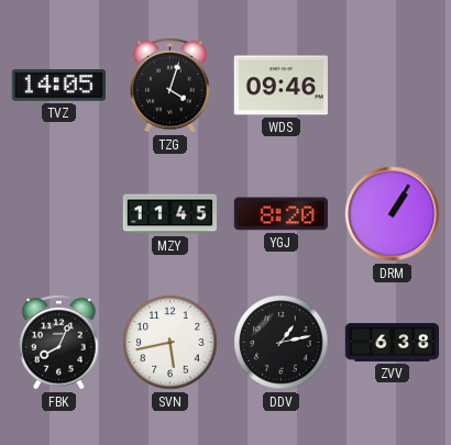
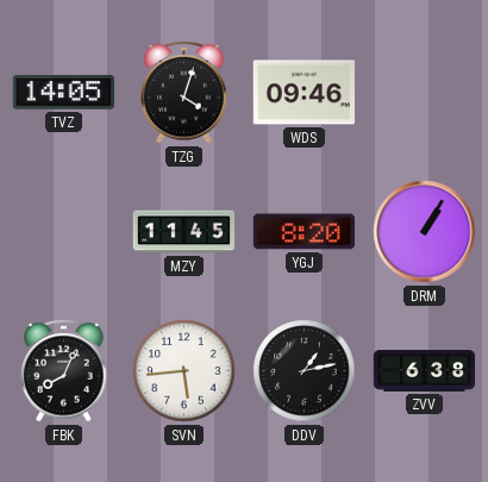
SVN: 5:43 -> 5:44
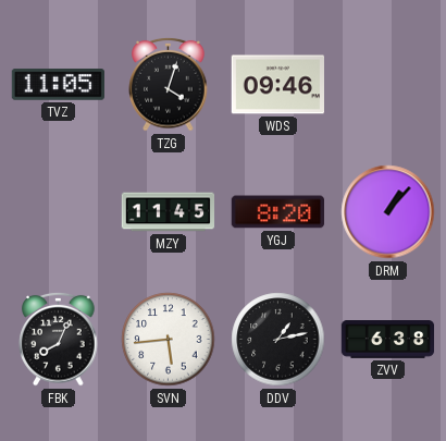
TVZ: 14:05 -> 11:05
DRM: 1:05 -> 1:07
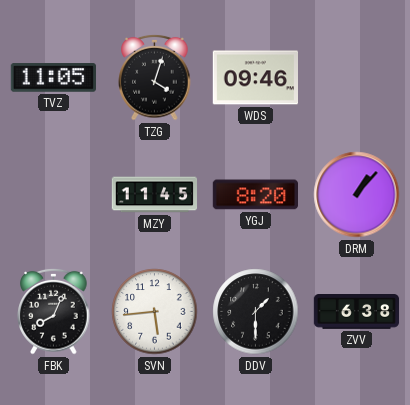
DDV: 1:13 -> 1:30
